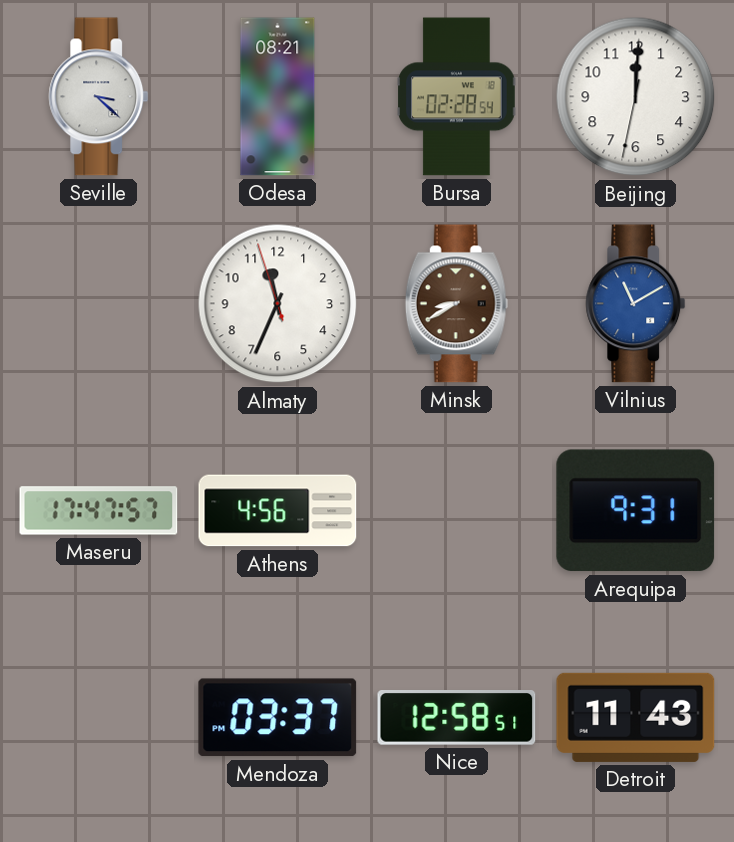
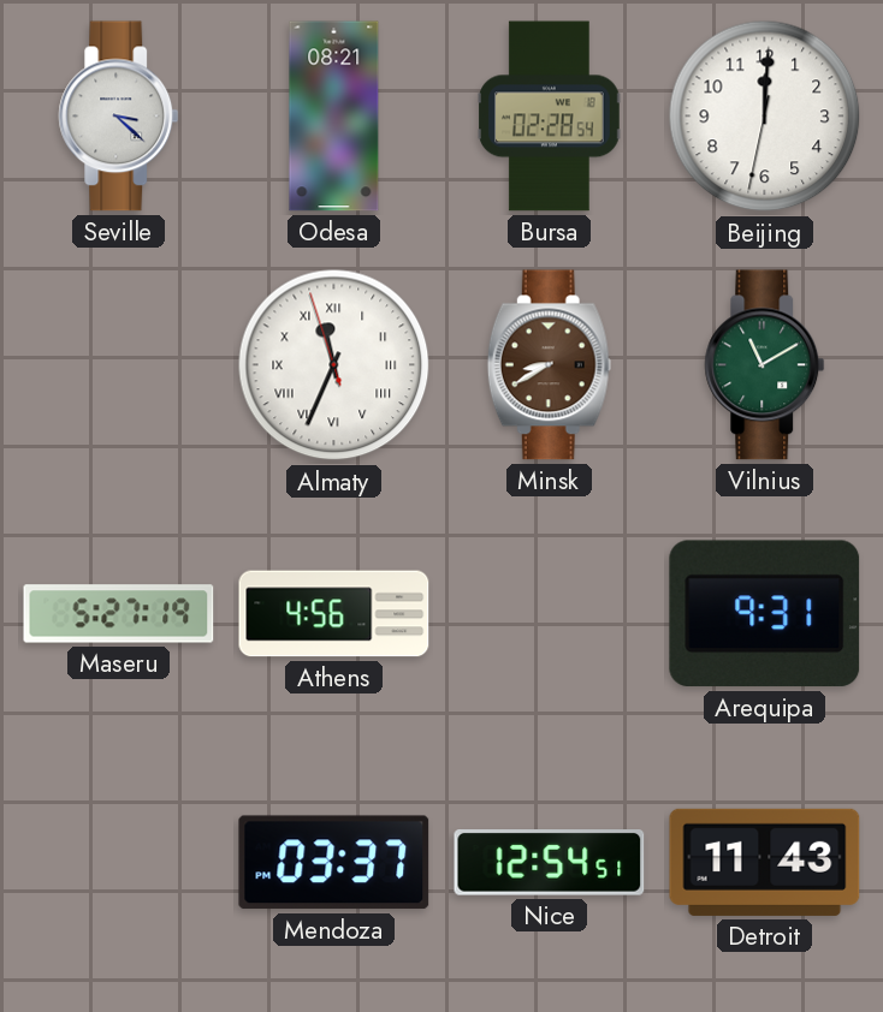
Almaty numerals: Arabic -> Roman
Vilnius dial: blue -> green
Maseru: 17:47 -> 5:27
Nice: 12:58 -> 12:54
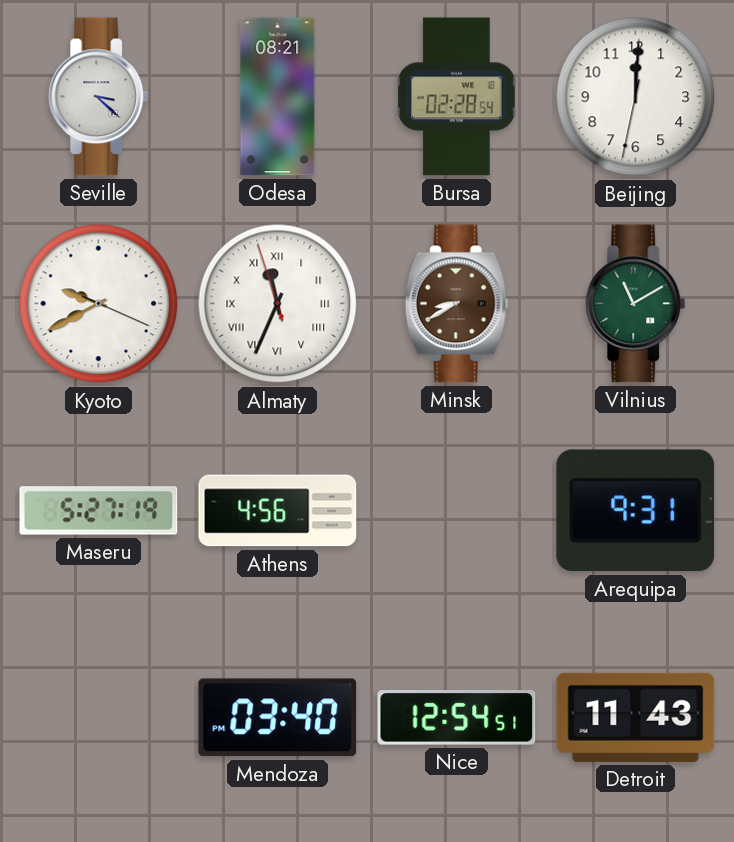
Kyoto: none -> 9:40
Mendoza: 03:37 -> 03:40
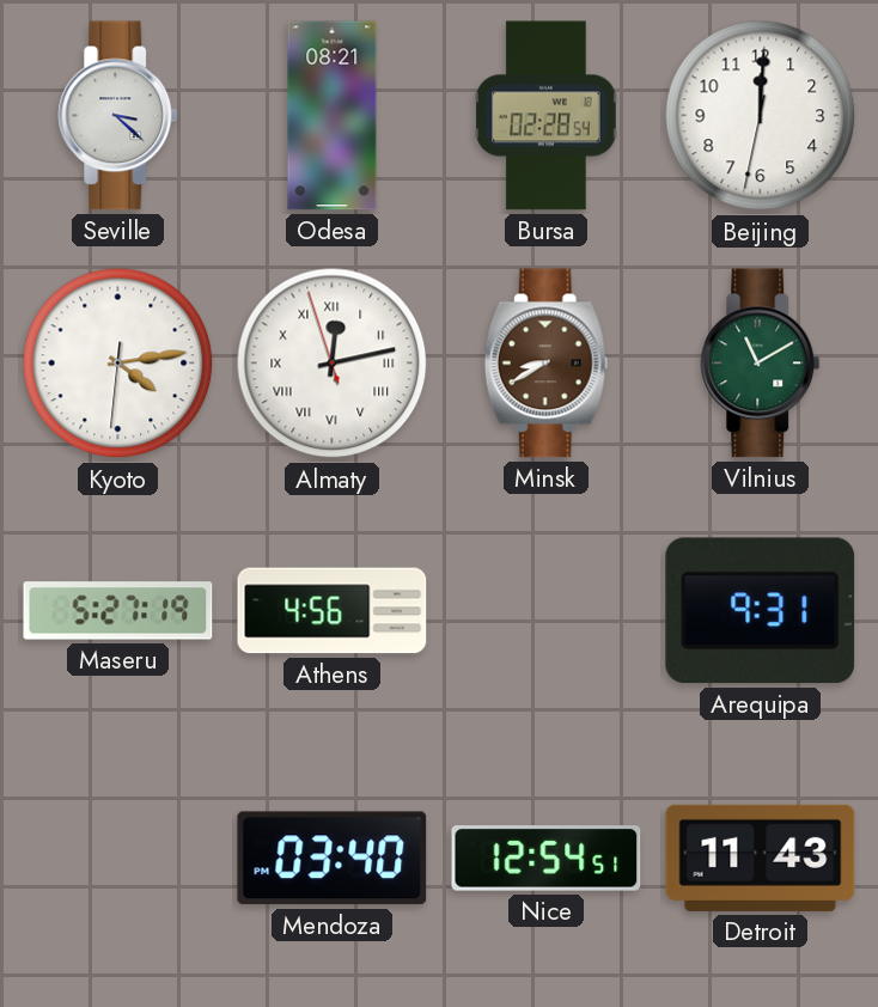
Kyoto: 9:40 -> 4:13
Almaty: 11:33 -> 12:12
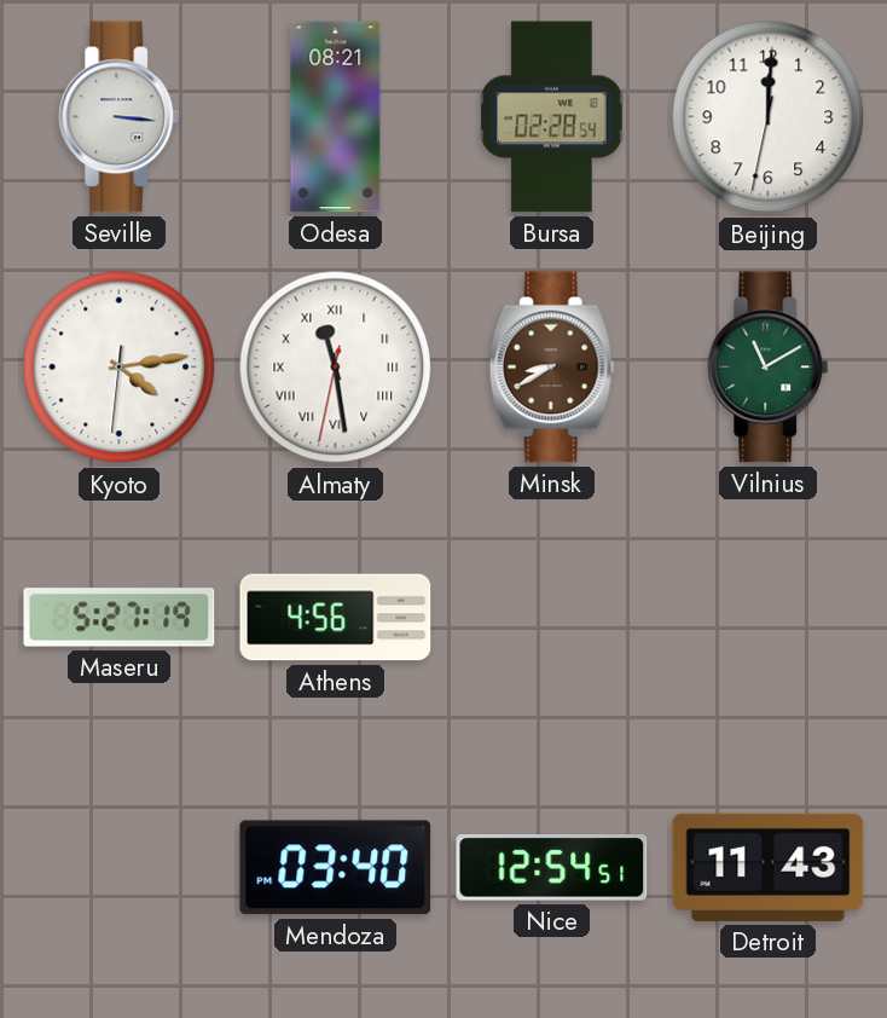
Seville: 3:22 -> 3:16
Almaty: 12:12 -> 11:28
Arequipa: 9:31 -> none
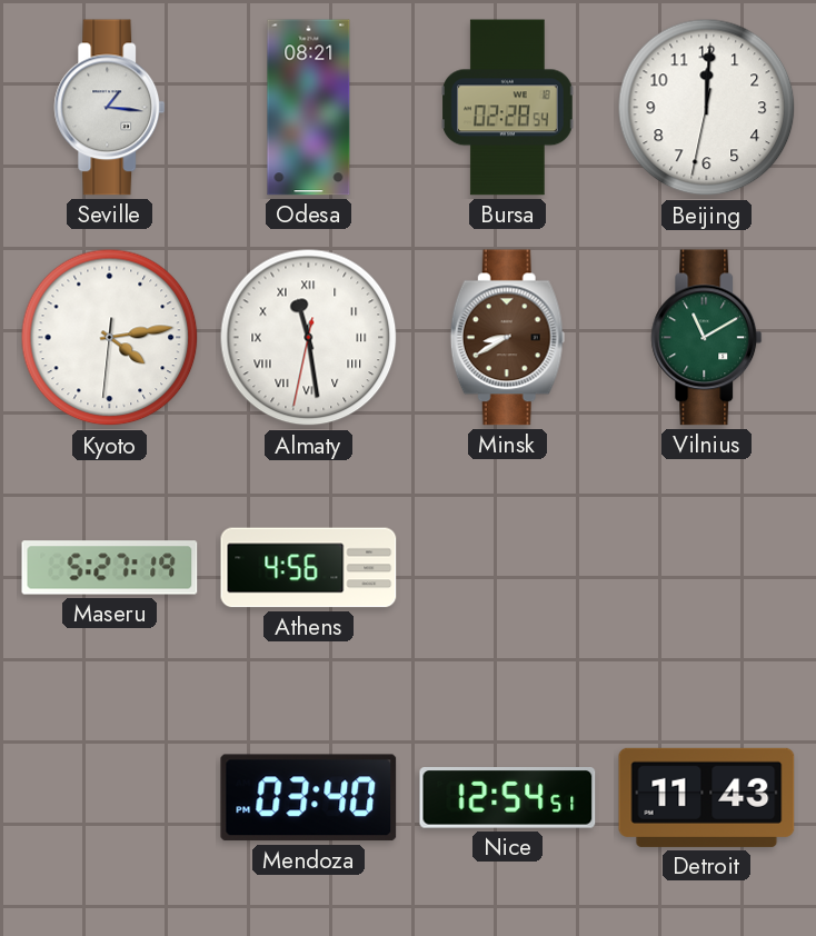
Seville: 3:16 -> 1:16
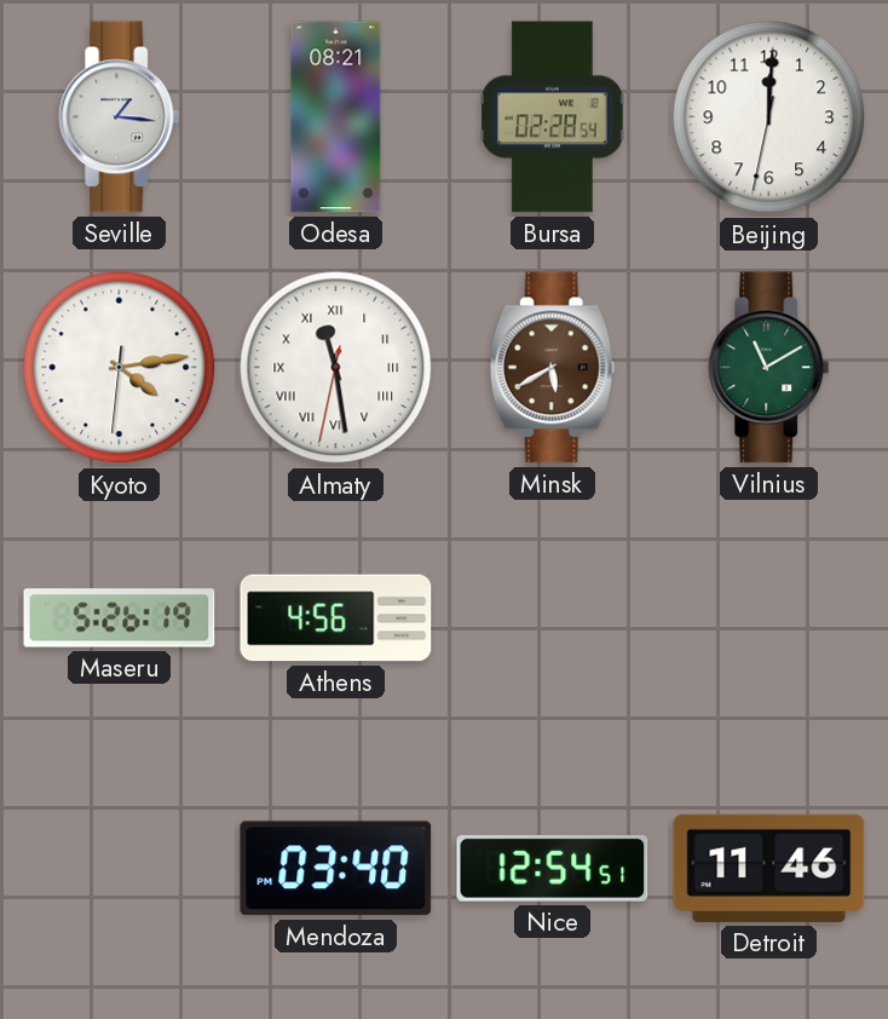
Minsk: 8:40 -> 5:40
Maseru: 5:27 -> 5:26
Detroit: 11:43 -> 11:46
